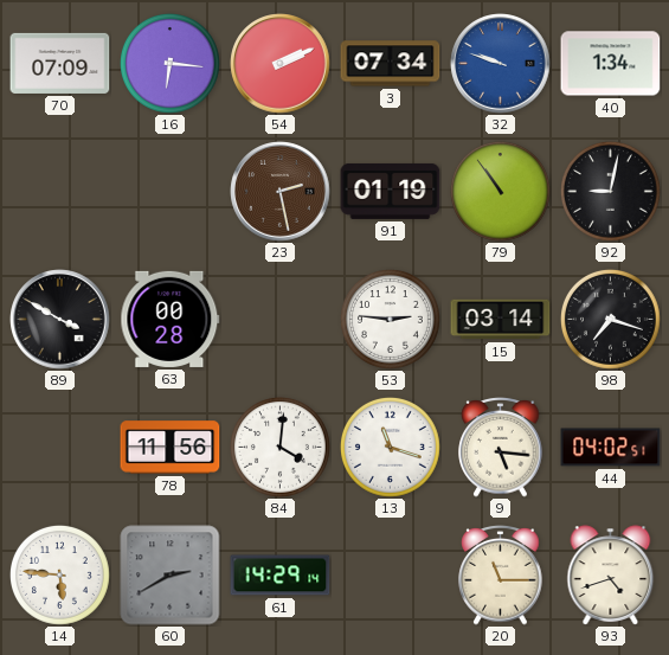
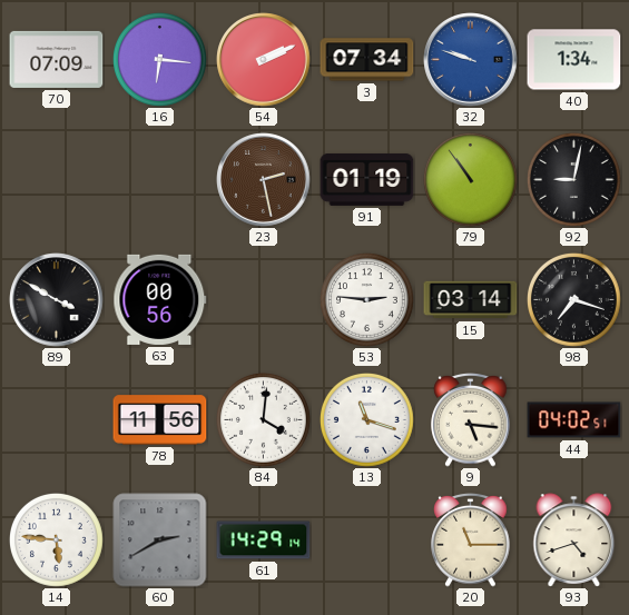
63: 00:28 -> 00:56
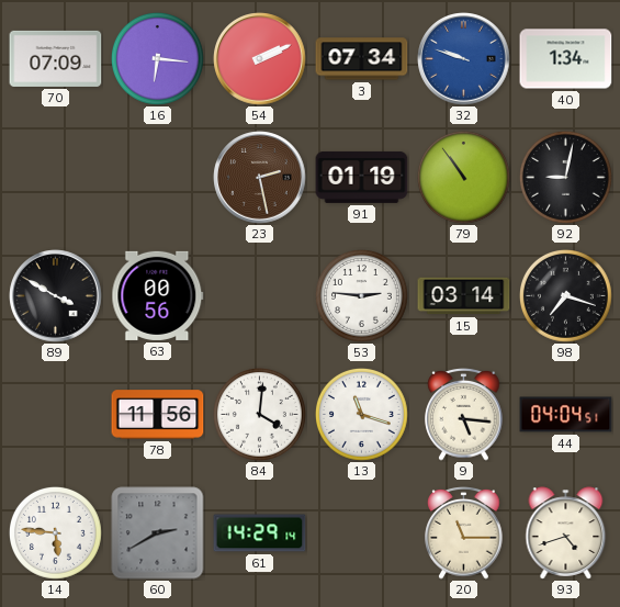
44: 04:02 -> 04:04
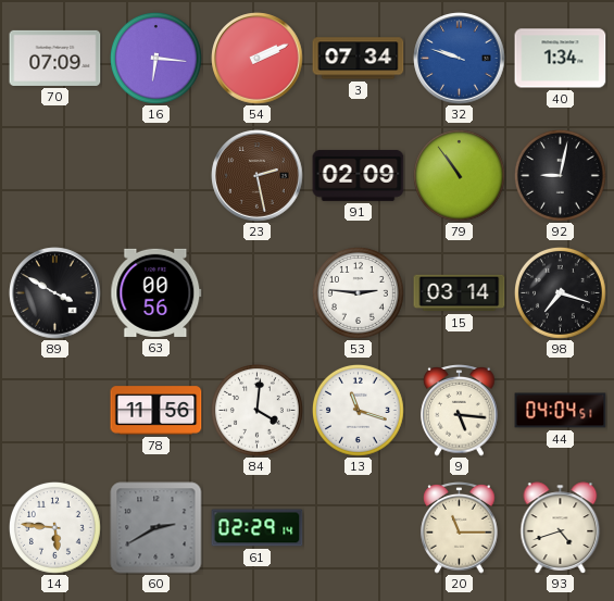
91: 01:19 -> 02:09
61: 14:29 -> 02:29
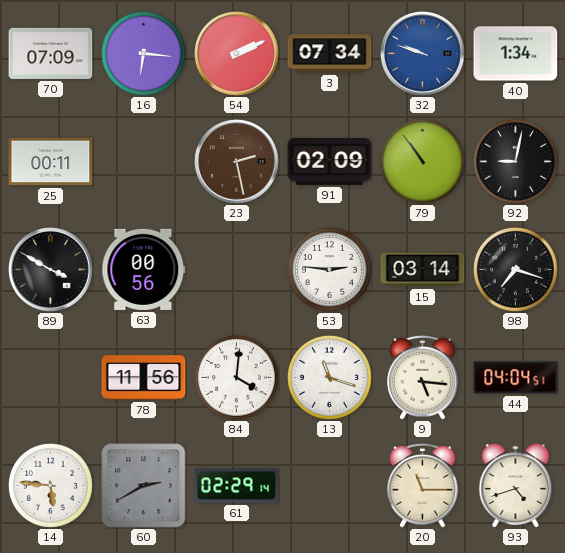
25: none -> 00:11
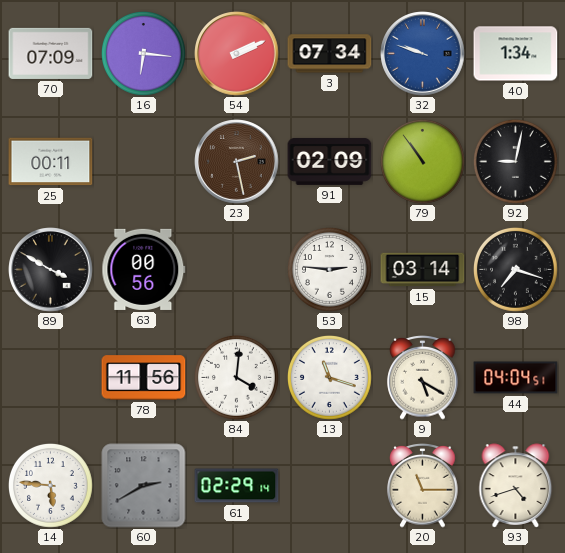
9: 5:16 -> 5:20
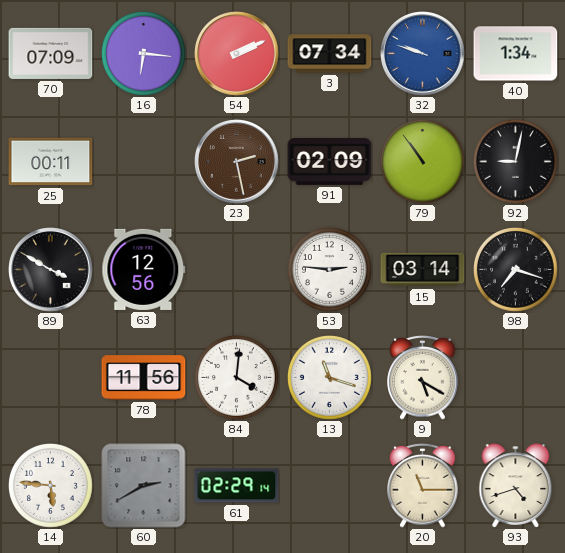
63: 00:56 -> 12:56
44: 04:04 -> none
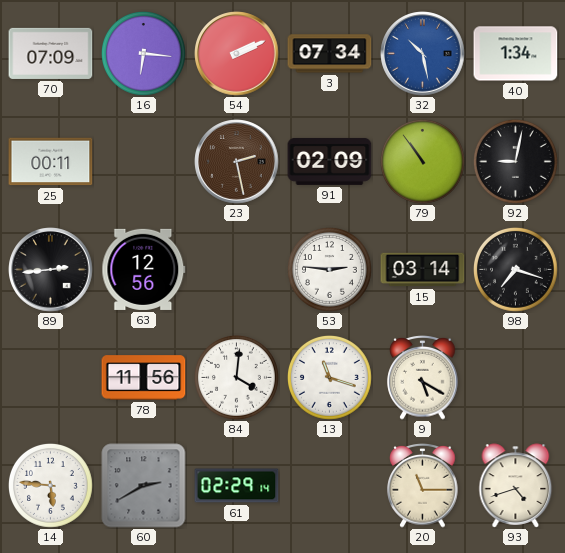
32: 9:48 -> 10:28
89: 3:50 -> 2:44
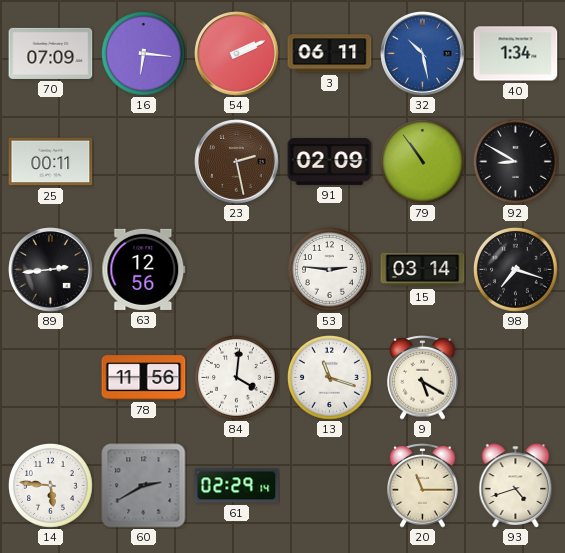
3: 07:34 -> 06:11
92: 9:02 -> 8:50
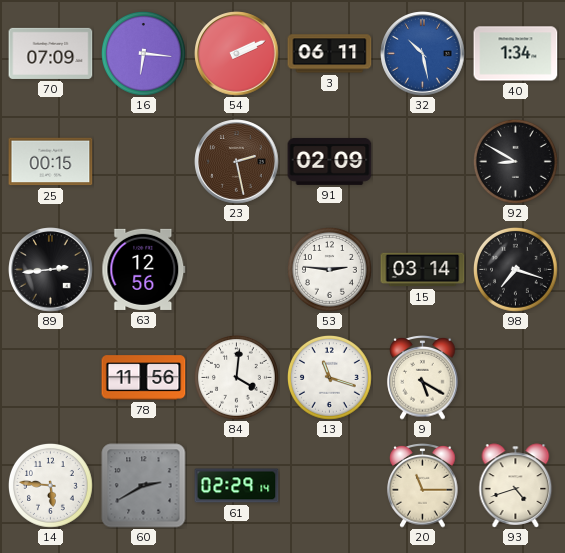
25: 00:11 -> 00:15
79: 10:54 -> none
